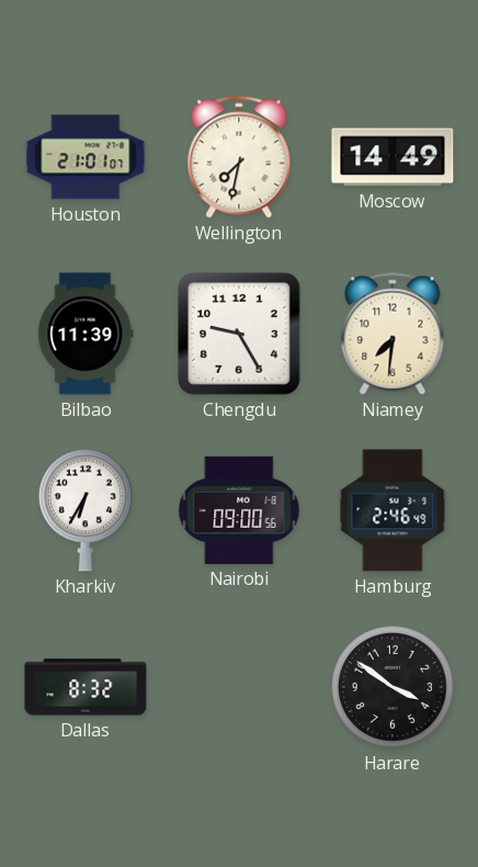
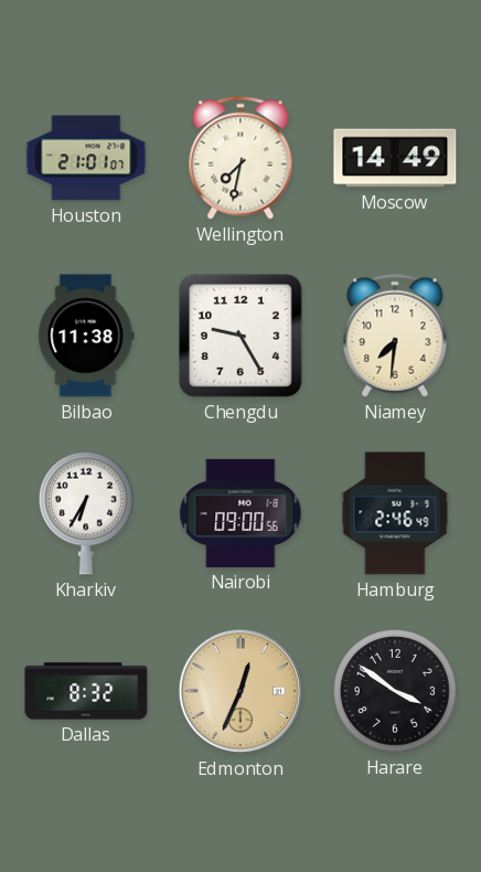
Bilbao: 11:39 -> 11:38
Edmonton: none -> 12:34
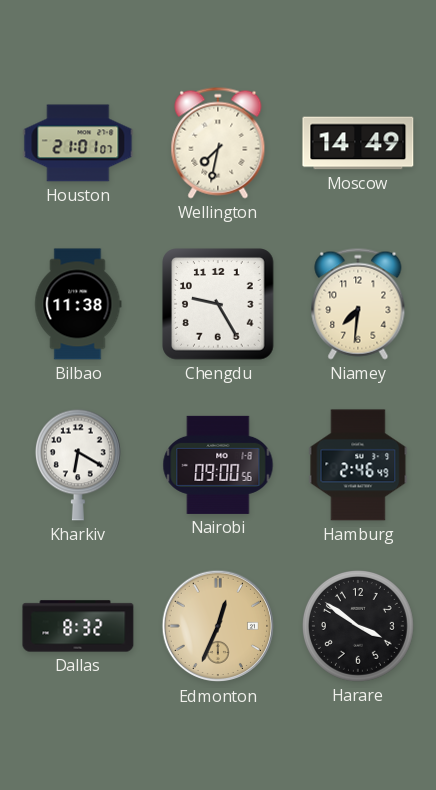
Kharkiv: 6:35 -> 6:20
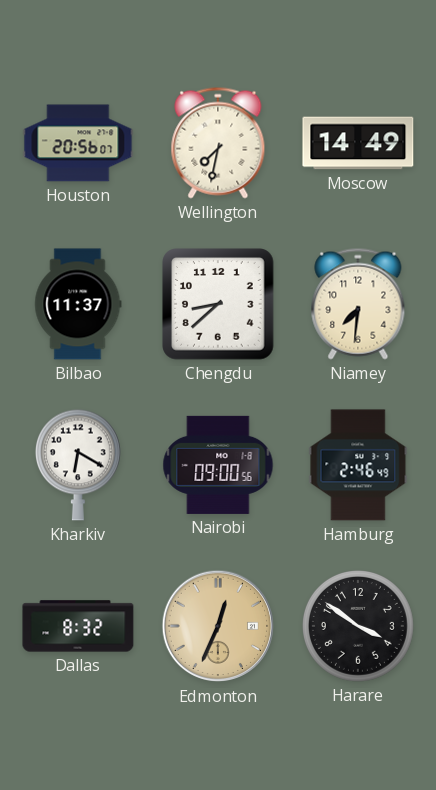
Houston: 21:01 -> 20:56
Bilbao: 11:38 -> 11:37
Chengdu: 9:25 -> 8:38
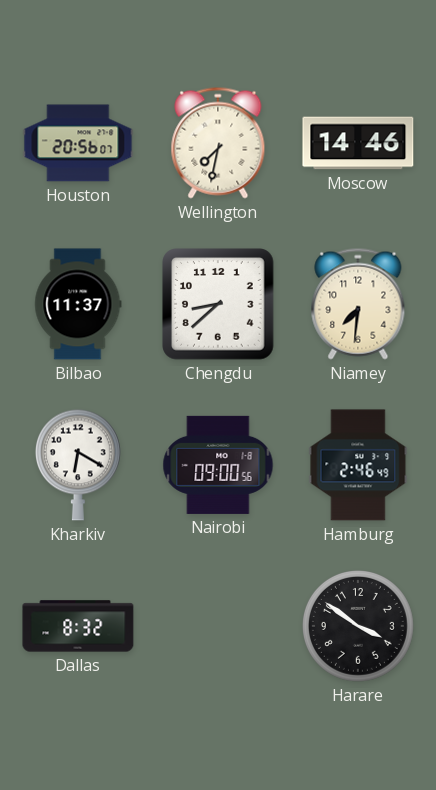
Moscow: 14:49 -> 14:46
Edmonton: 12:34 -> none
